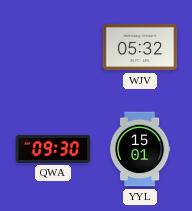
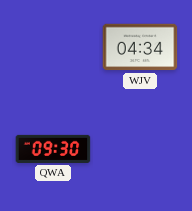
WJV: 05:32 -> 04:34
YYL: 15:01 -> none
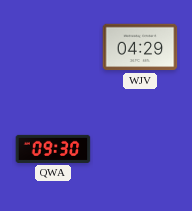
WJV: 04:34 -> 04:29
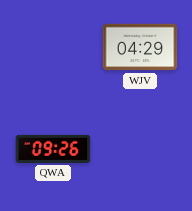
QWA: 09:30 -> 09:26
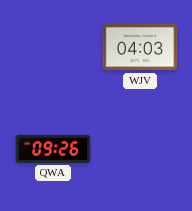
WJV: 04:29 -> 04:03
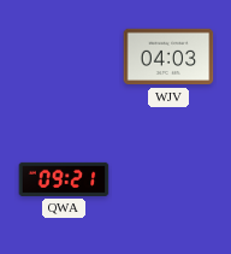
QWA: 09:26 -> 09:21
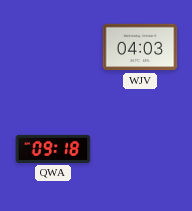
QWA: 09:21 -> 09:18
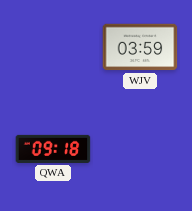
WJV: 04:03 -> 03:59
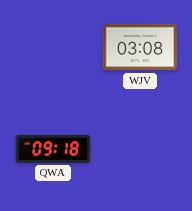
WJV: 03:59 -> 03:08
